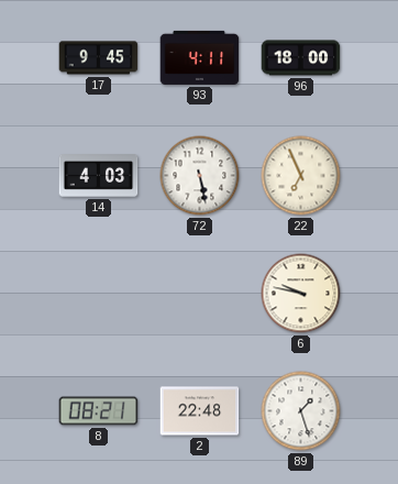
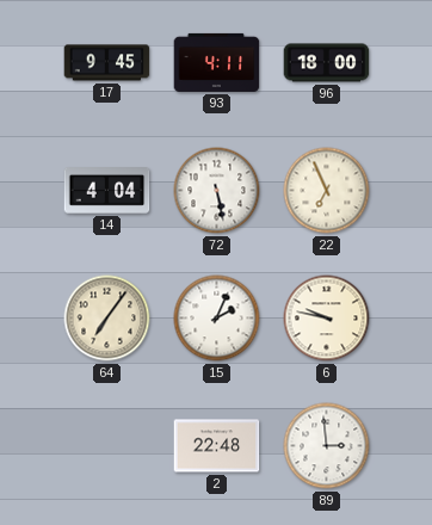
14: 4:03 -> 4:04
64: none -> 7:06
15: none -> 2:04
8: 08:21 -> none
89: 1:27 -> 2:59
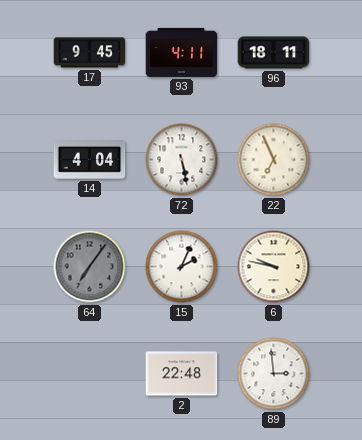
96: 18:00 -> 18:11
64 dial: cream -> grey
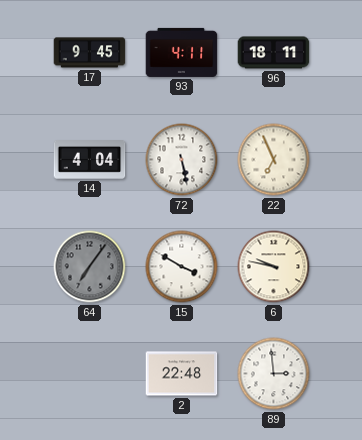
15: 2:04 -> 3:50
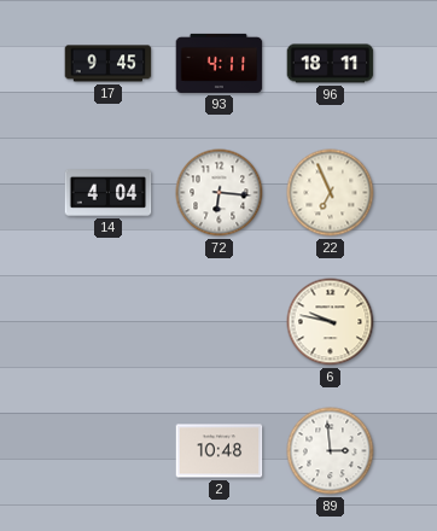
72: 5:28 -> 6:16
64: 7:06 -> none
15: 3:50 -> none
2: 22:48 -> 10:48
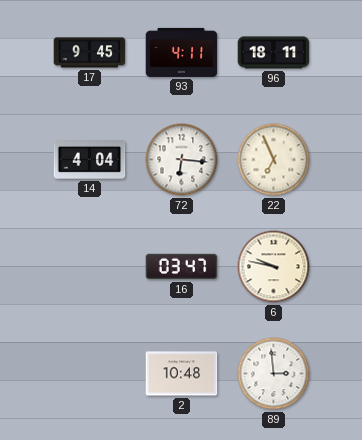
16: none -> 03:47
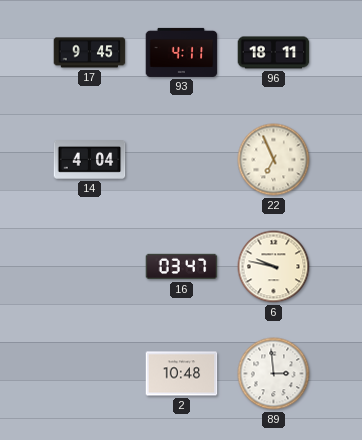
72: 6:16 -> none
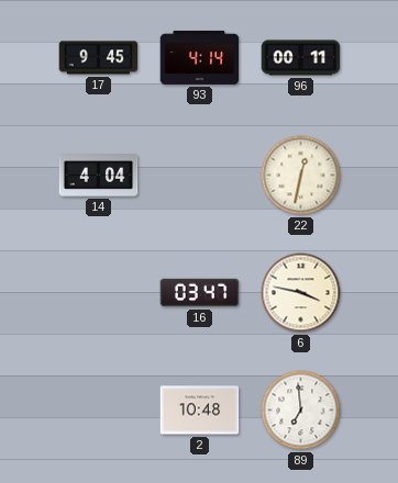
93: 4:11 -> 4:14
96: 18:11 -> 00:11
22: 6:56 -> 12:32
6: 9:47 -> 3:47
89: 2:59 -> 6:59
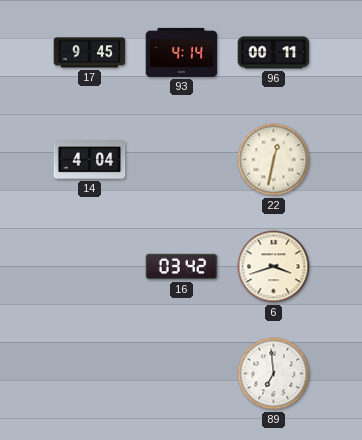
16: 03:47 -> 03:42
6: 3:47 -> 3:42
2: 10:48 -> none
